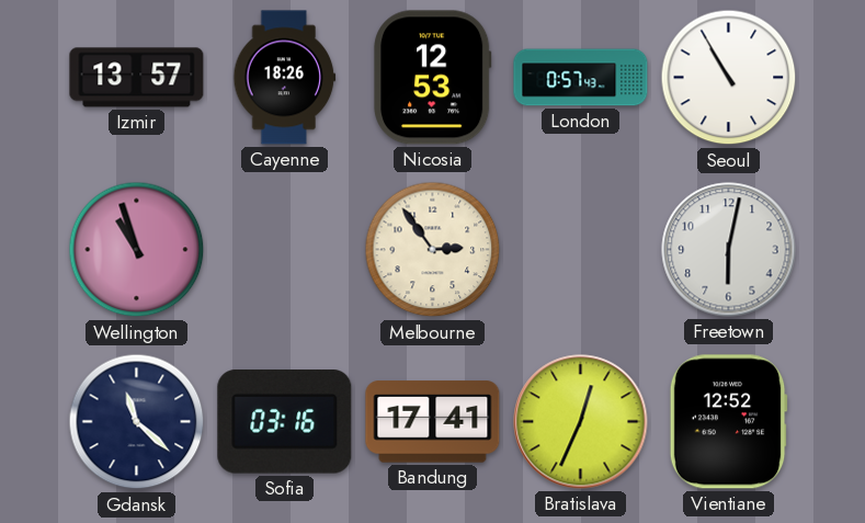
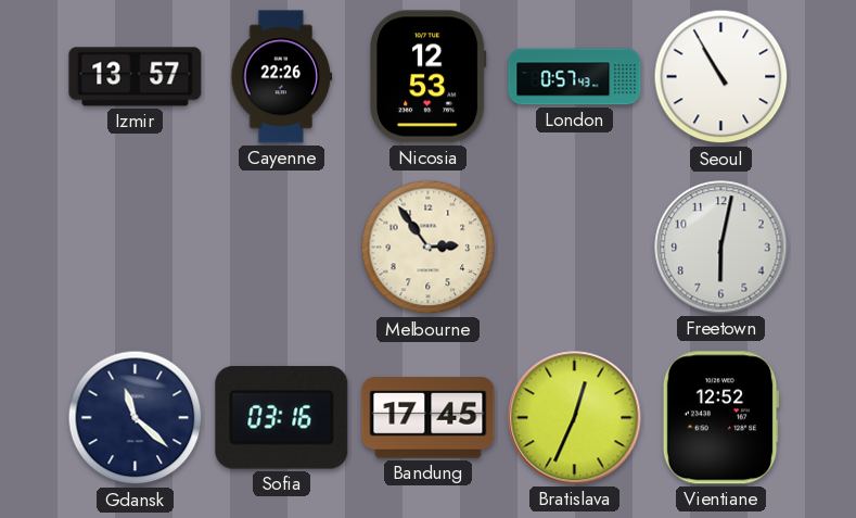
Cayenne: 18:26 -> 22:26
Wellington: 10:57 -> none
Bandung: 17:41 -> 17:45
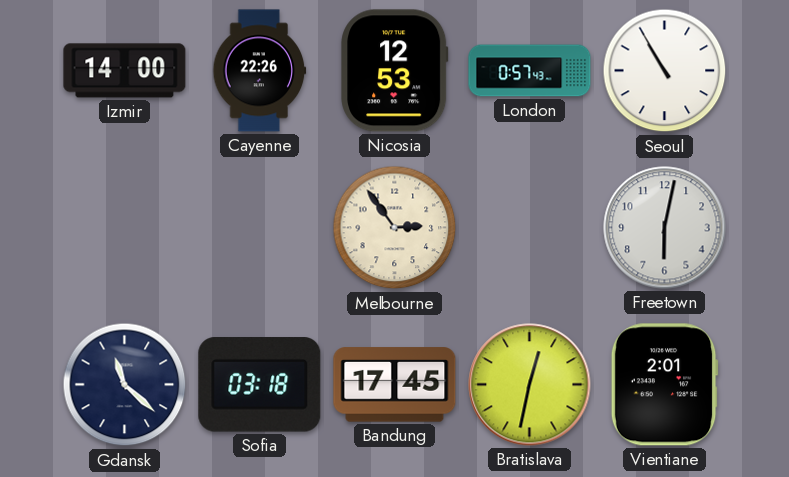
Izmir: 13:57 -> 14:00
Sofia: 03:16 -> 03:18
Bratislava: 12:34 -> 12:32
Vientiane: 12:52 -> 2:01
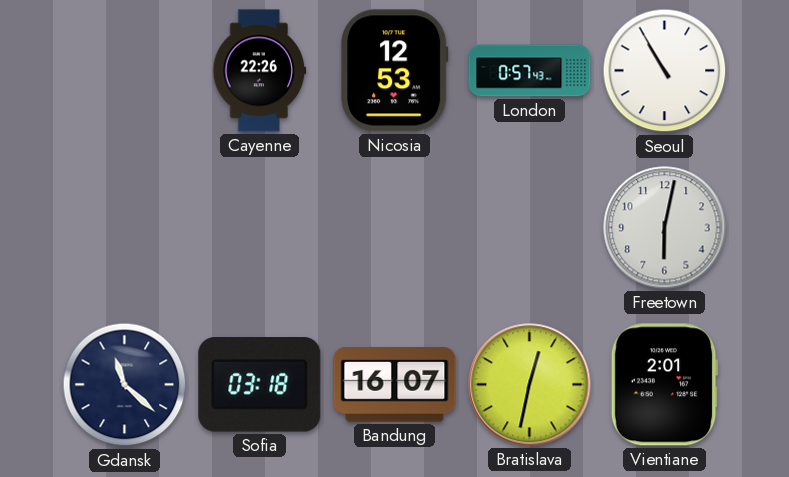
Izmir: 14:00 -> none
Melbourne: 2:54 -> none
Bandung: 17:45 -> 16:07
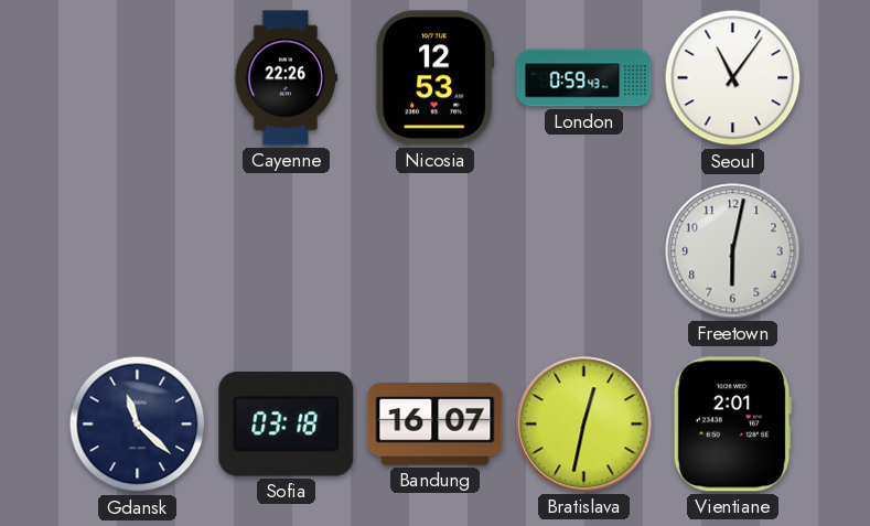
London: 0:57 -> 0:59
Seoul: 10:55 -> 11:06
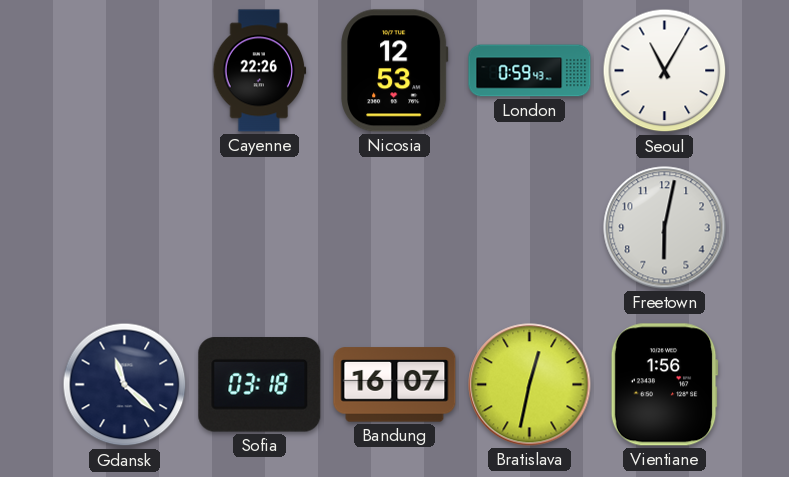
Seoul: 11:06 -> 11:05
Vientiane: 2:01 -> 1:56
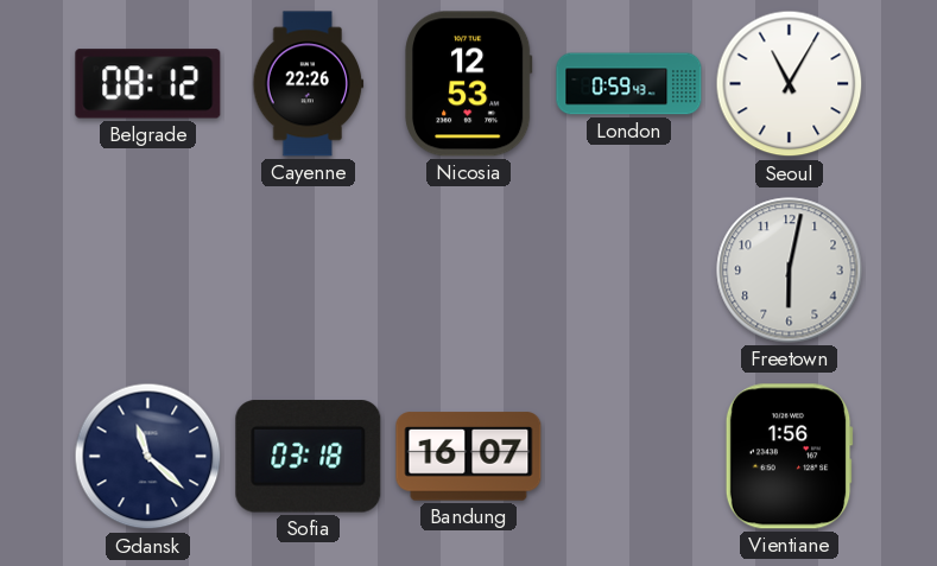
Belgrade: none -> 08:12
Bratislava: 12:32 -> none
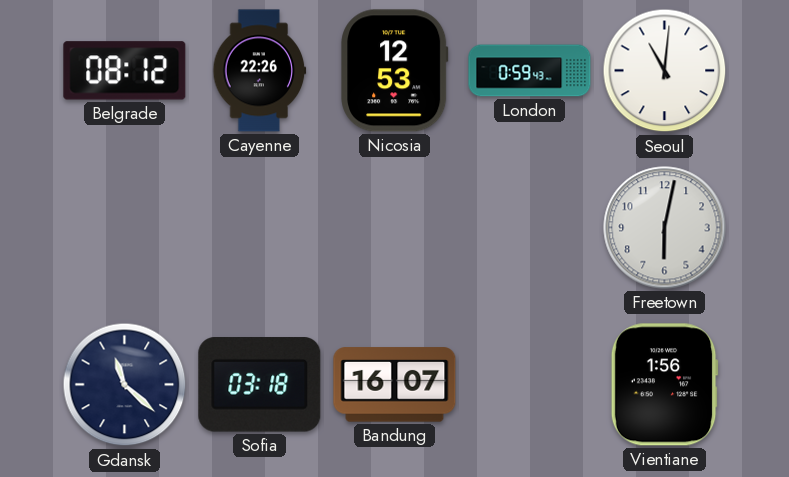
Seoul: 11:05 -> 11:01
